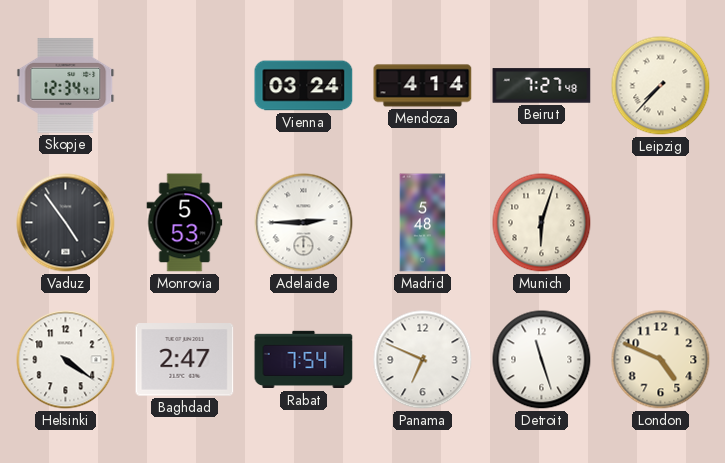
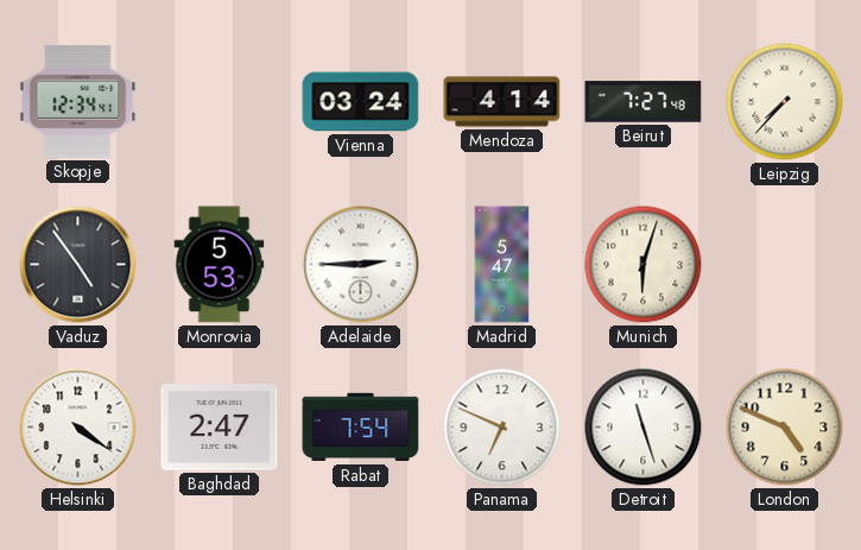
Madrid: 5:48 -> 5:47
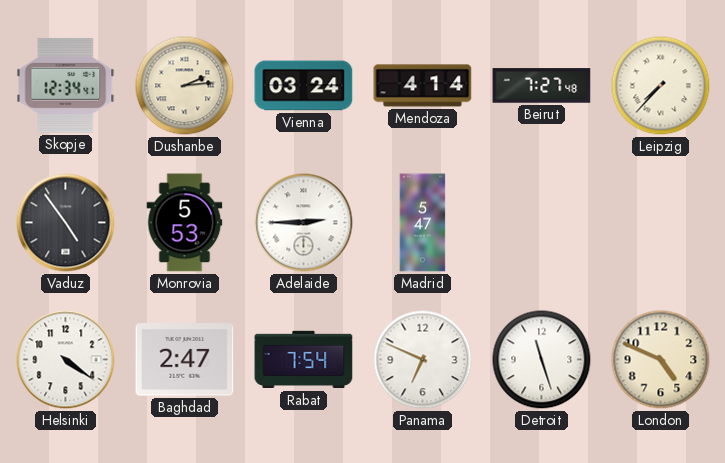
Dushanbe: none -> 2:14
Munich: 6:03 -> none
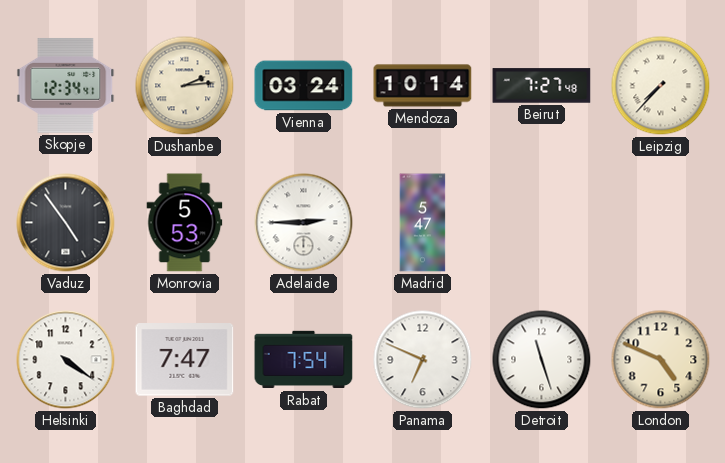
Mendoza: 4:14 -> 10:14
Baghdad: 2:47 -> 7:47
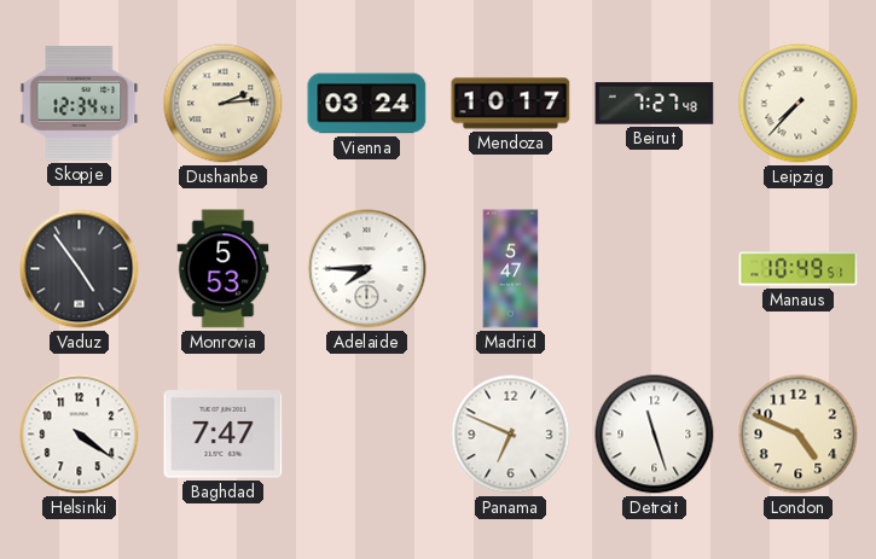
Mendoza: 10:14 -> 10:17
Adelaide: 2:45 -> 7:45
Manaus: none -> 10:49
Rabat: 7:54 -> none
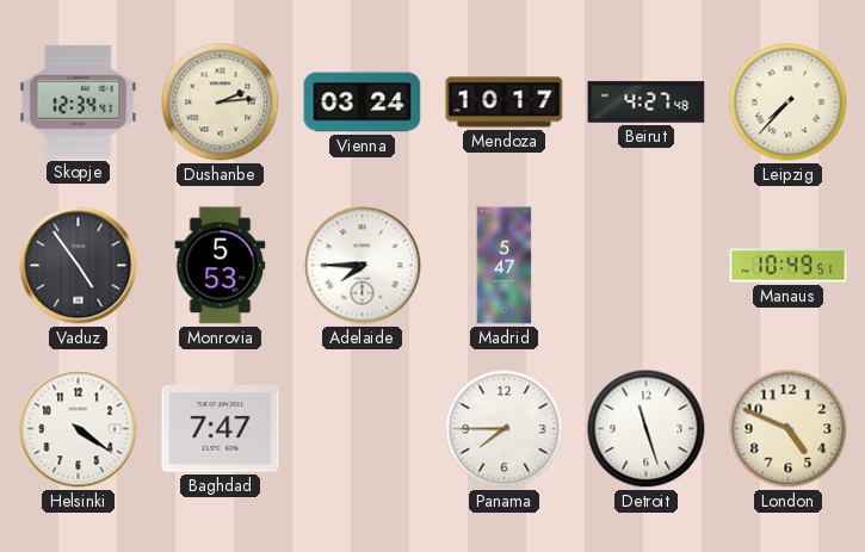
Beirut: 7:27 -> 4:27
Panama: 6:49 -> 7:45
